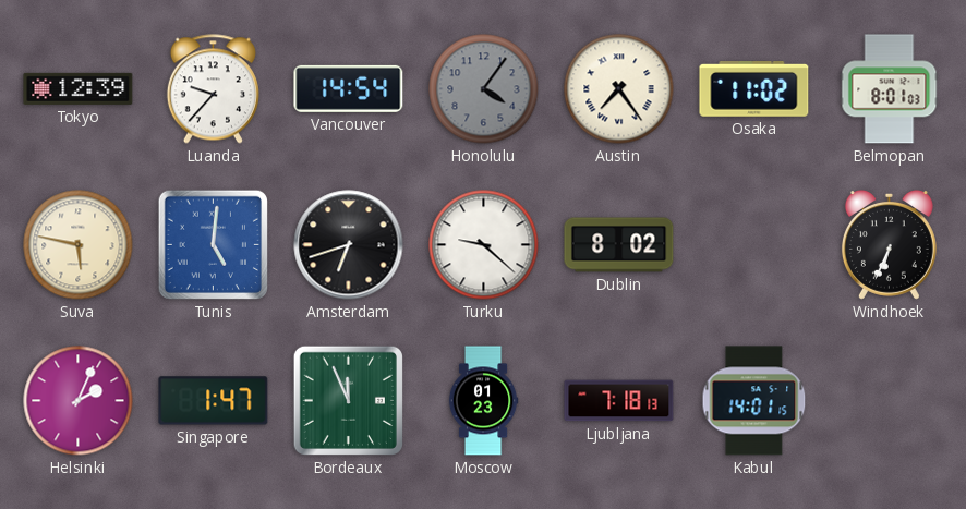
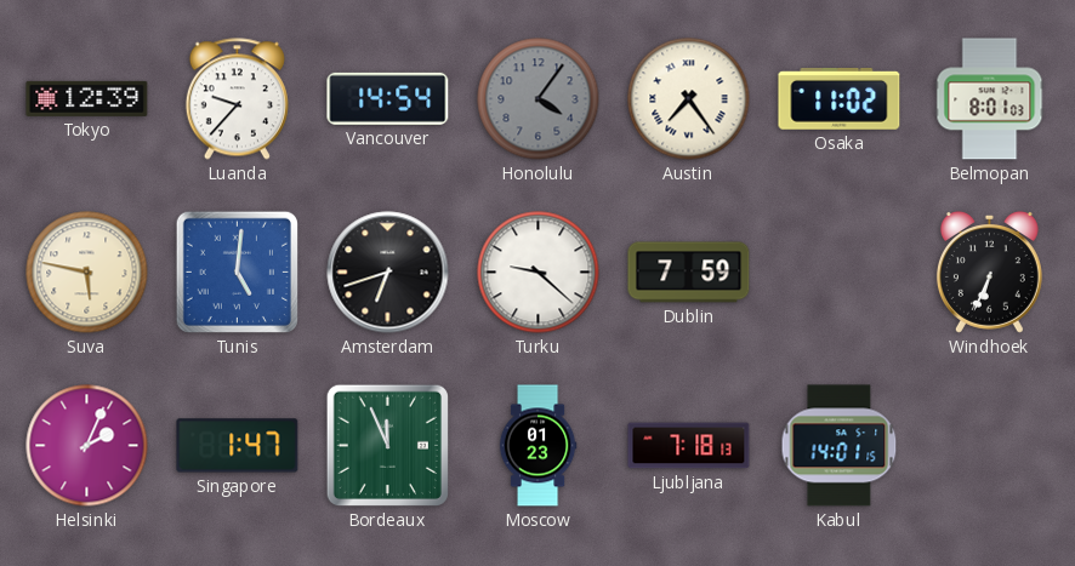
Dublin: 8:02 -> 7:59
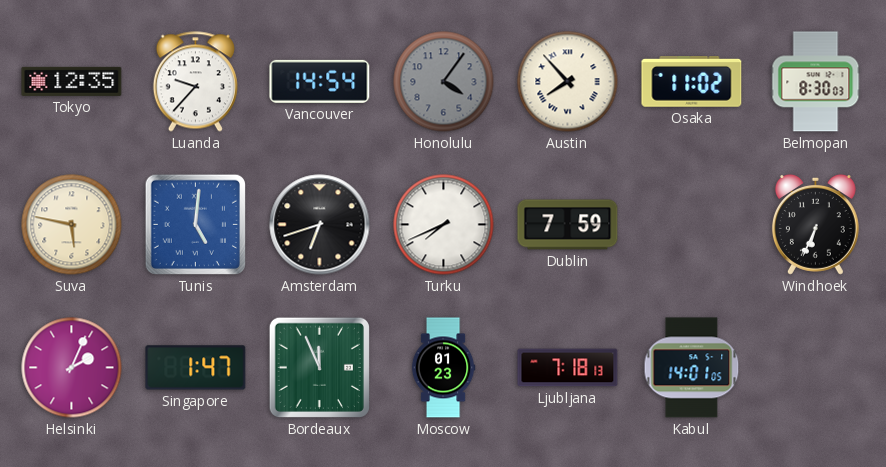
Tokyo: 12:39 -> 12:35
Austin: 7:24 -> 7:53
Belmopan: 8:01 -> 8:30
Turku: 9:22 -> 7:41
Kabul: 14:01:15 -> 14:01:05
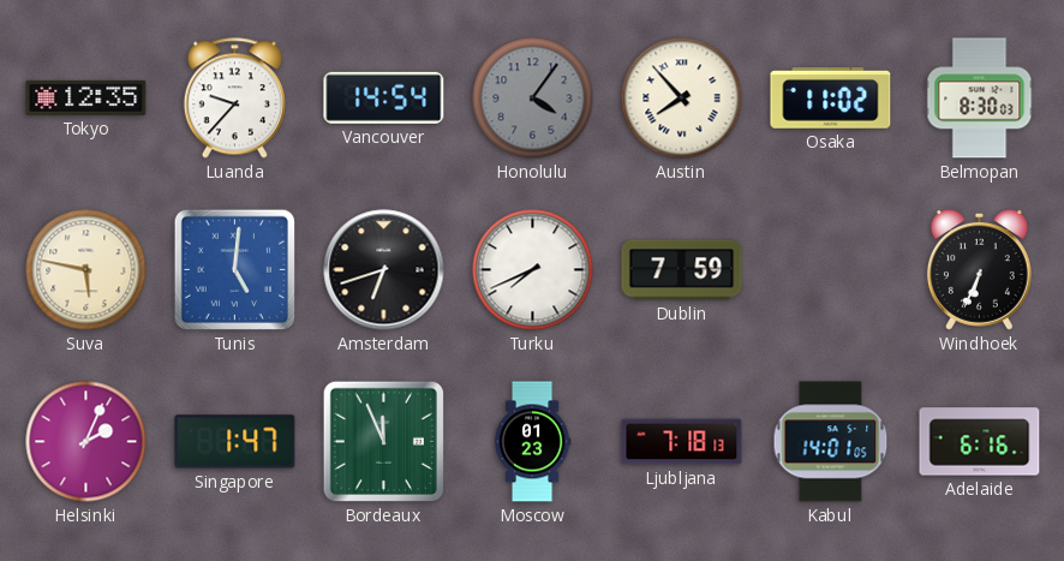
Adelaide: none -> 6:16
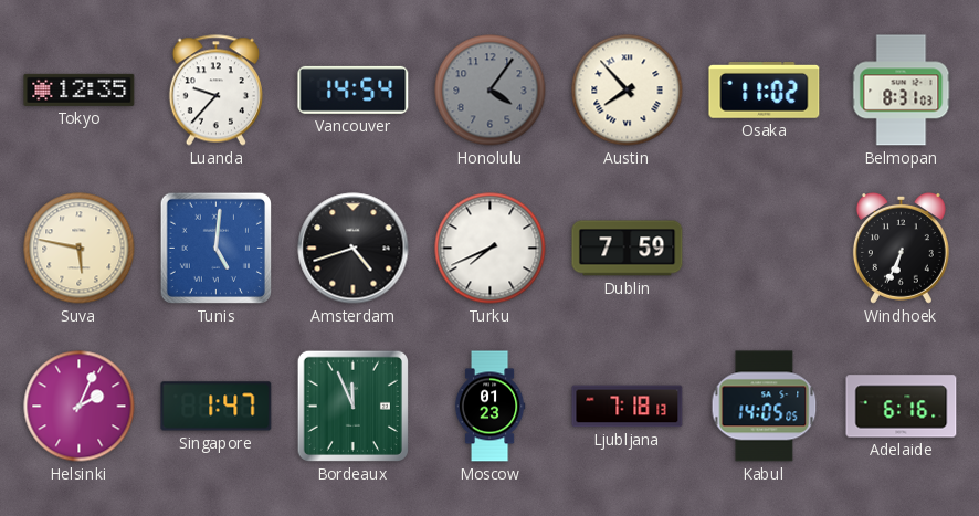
Belmopan: 8:30 -> 8:31
Amsterdam: 6:42 -> 4:42
Kabul: 14:01 -> 14:05
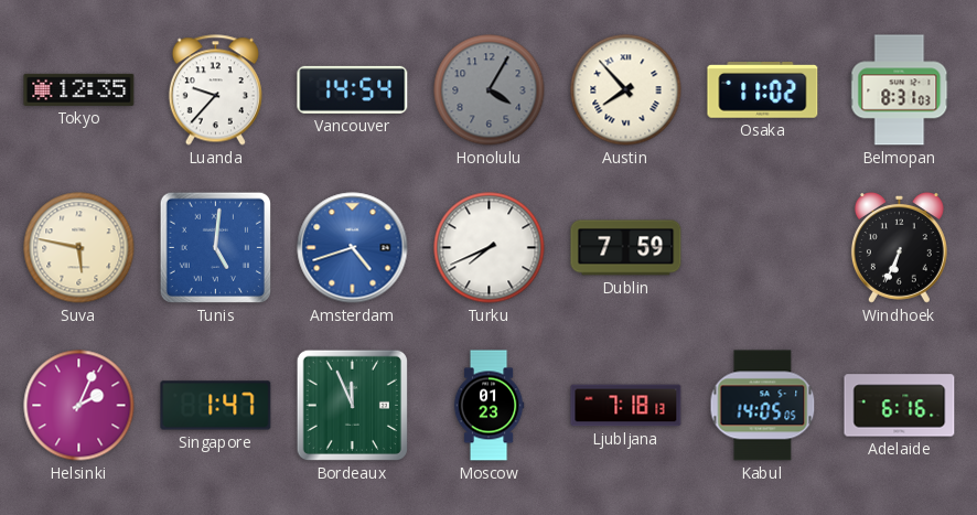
Honolulu: 4:06 -> 4:05
Amsterdam dial: black -> blue
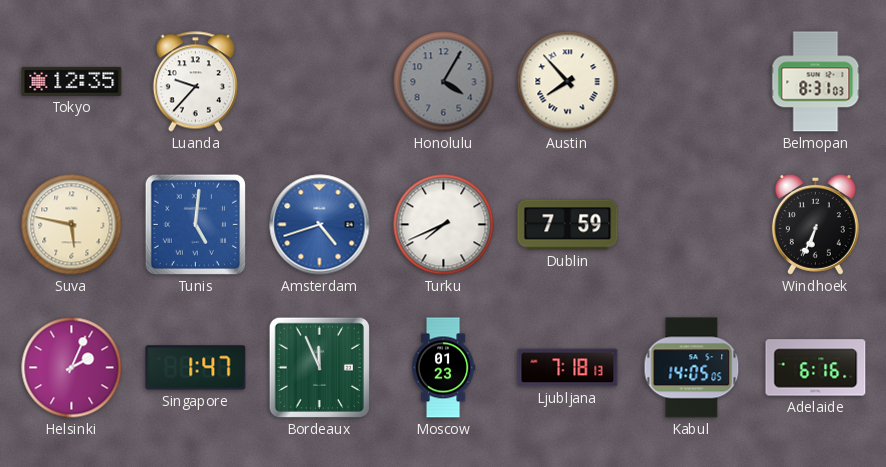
Vancouver: 14:54 -> none
Osaka: 11:02 -> none
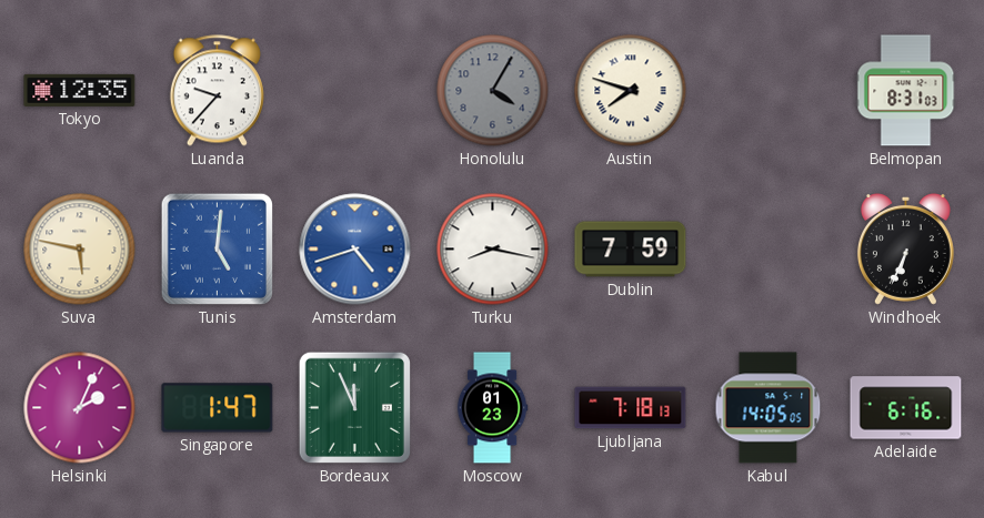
Austin: 7:53 -> 7:48
Turku: 7:41 -> 8:17
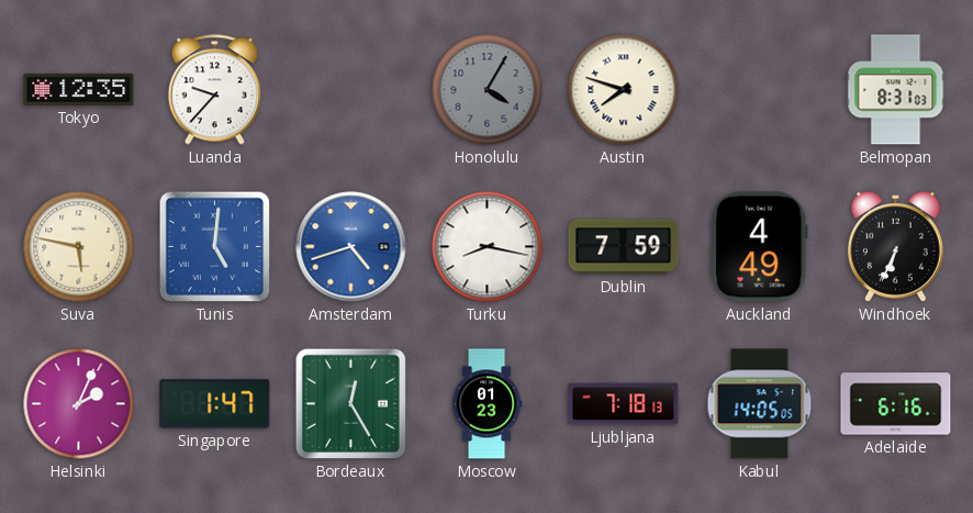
Auckland: none -> 4:49
Bordeaux: 11:56 -> 12:25
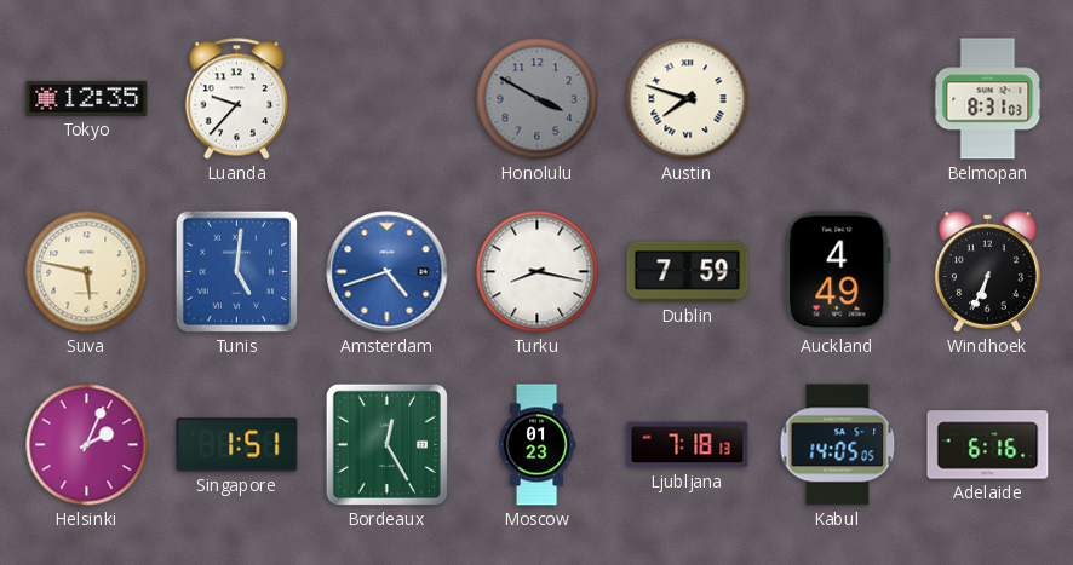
Honolulu: 4:05 -> 3:50
Singapore: 1:47 -> 1:51
